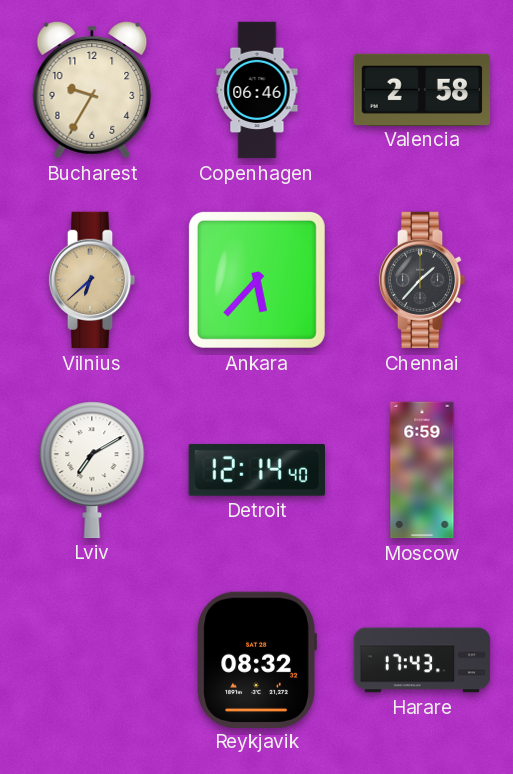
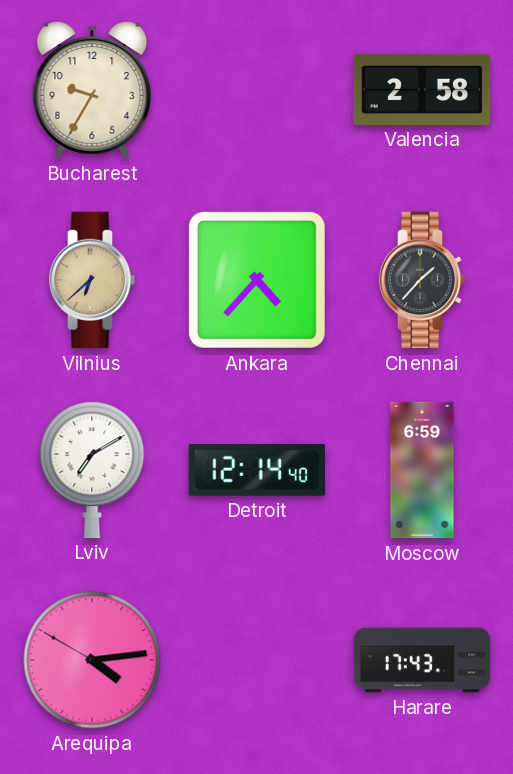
Copenhagen: 06:46 -> none
Ankara: 5:37 -> 4:37
Arequipa: none -> 4:13
Reykjavik: 08:32 -> none
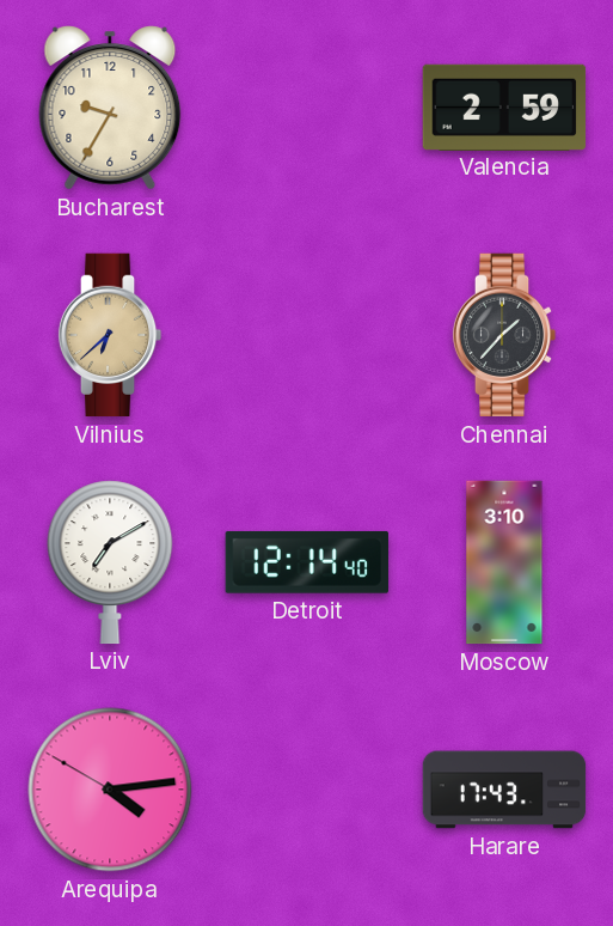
Valencia: 2:58 -> 2:59
Ankara: 4:37 -> none
Moscow: 6:59 -> 3:10
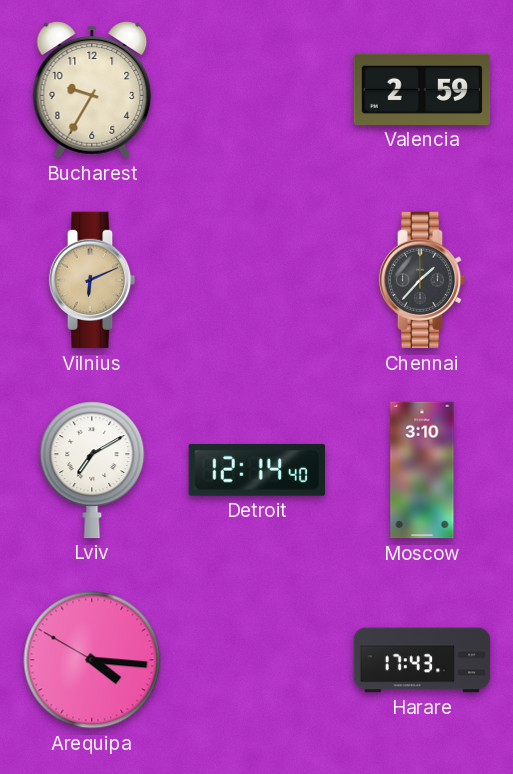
Vilnius: 6:38 -> 6:11
Arequipa: 4:13 -> 4:15
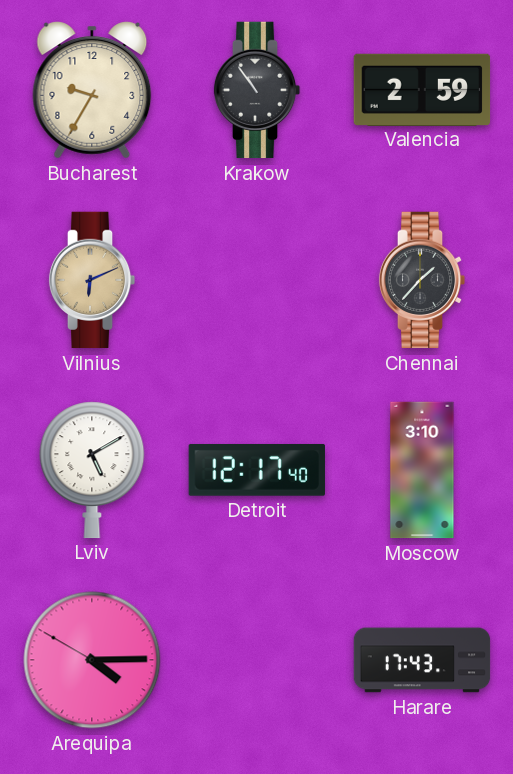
Krakow: none -> 10:54
Lviv: 7:10 -> 5:10
Detroit: 12:14 -> 12:17
Arequipa: 4:15 -> 4:14
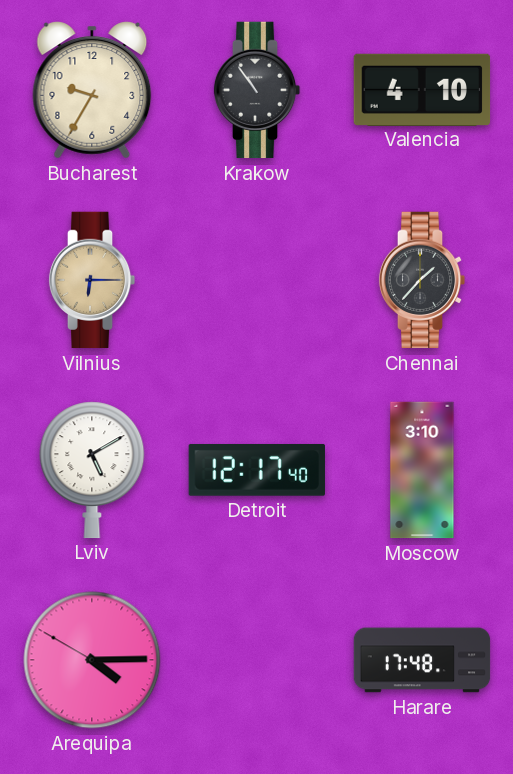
Valencia: 2:59 -> 4:10
Vilnius: 6:11 -> 6:15
Harare: 17:43 -> 17:48
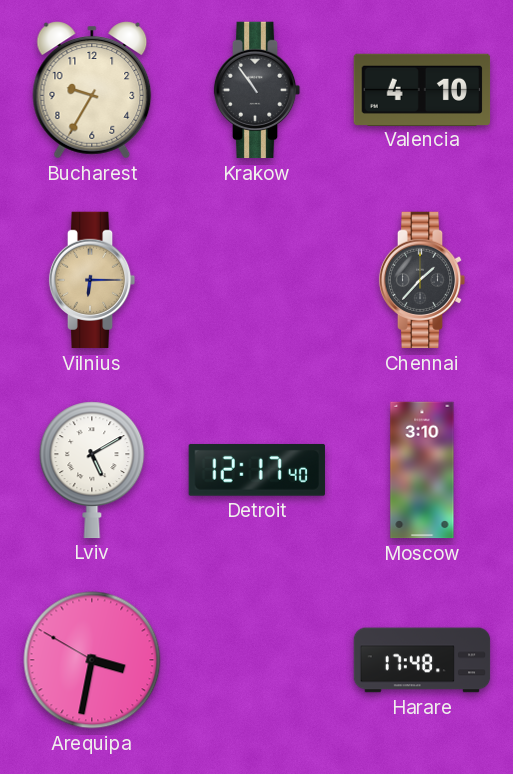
Arequipa: 4:14 -> 3:31
